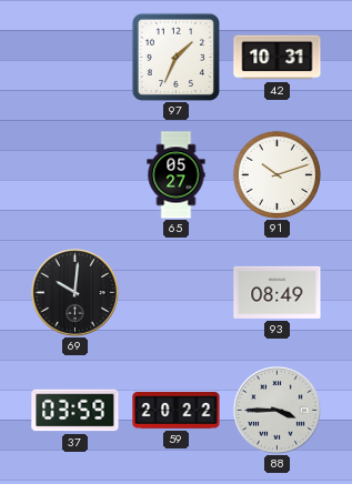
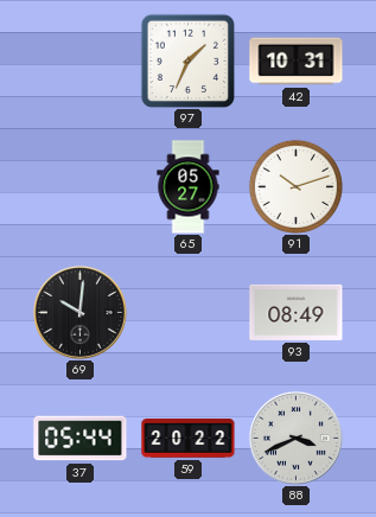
37: 03:59 -> 05:44
88: 3:45 -> 3:41
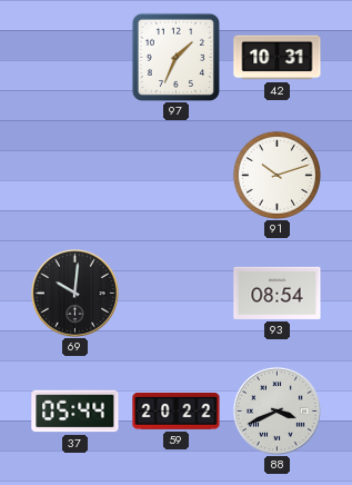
65: 05:27 -> none
93: 08:49 -> 08:54
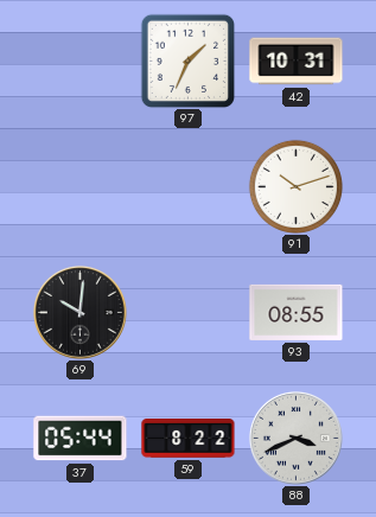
93: 08:54 -> 08:55
59: 20:22 -> 8:22
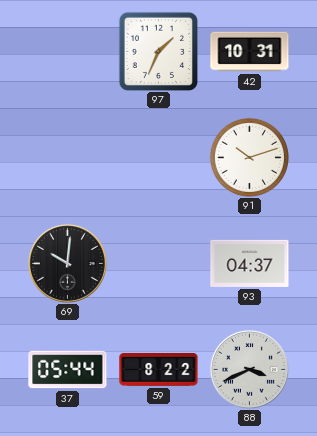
93: 08:55 -> 04:37
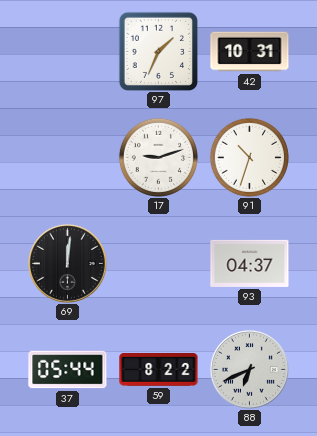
17: none -> 9:12
91: 10:12 -> 10:33
69: 10:01 -> 12:01
88: 3:41 -> 6:41
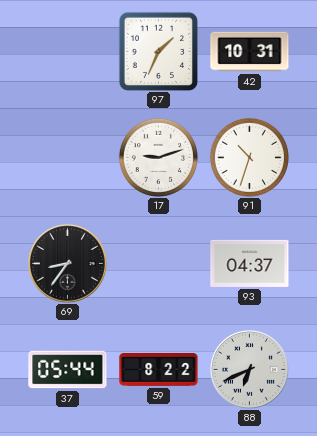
69: 12:01 -> 8:36
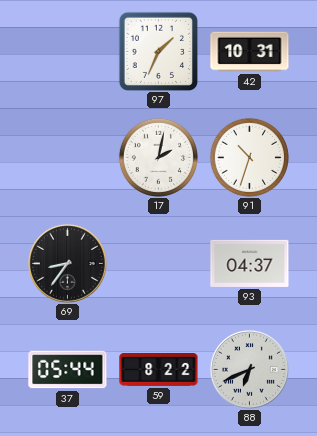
17: 9:12 -> 2:02
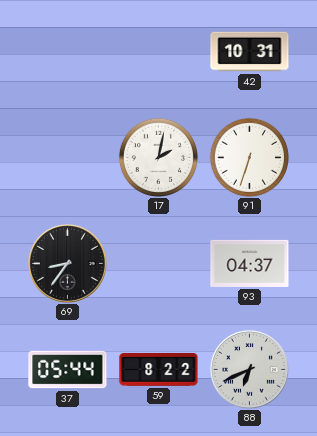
97: 1:34 -> none
91: 10:33 -> 6:33
